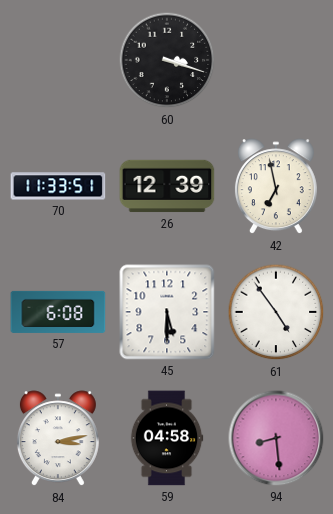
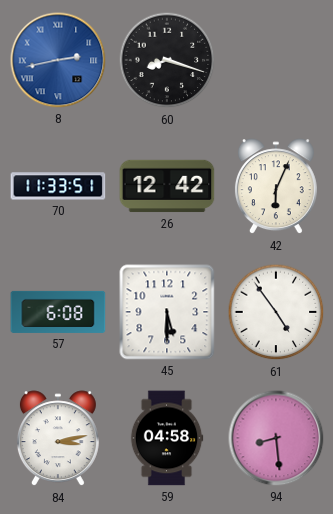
8: none -> 2:43
60: 3:18 -> 8:18
26: 12:39 -> 12:42
42: 6:58 -> 6:04
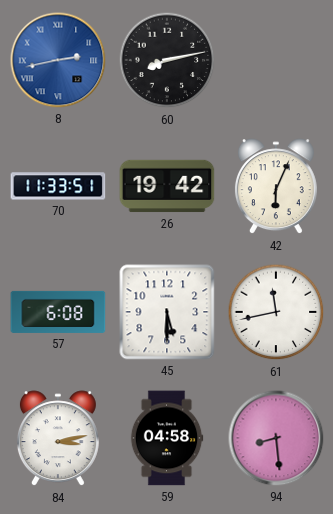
60: 8:18 -> 8:13
26: 12:42 -> 19:42
61: 4:54 -> 11:43
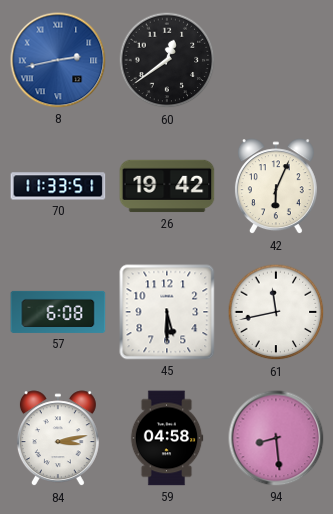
60: 8:13 -> 12:39
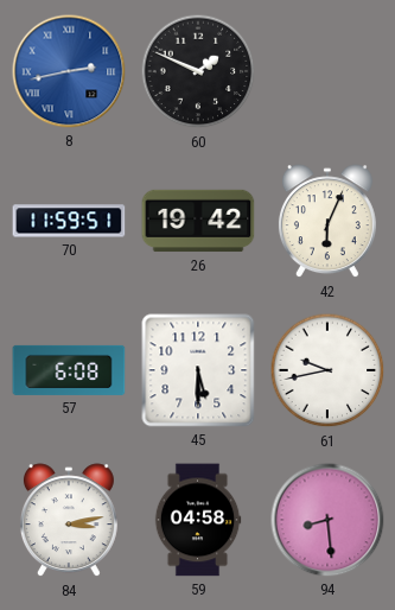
60: 12:39 -> 1:49
70: 11:33 -> 11:59
61: 11:43 -> 9:43
